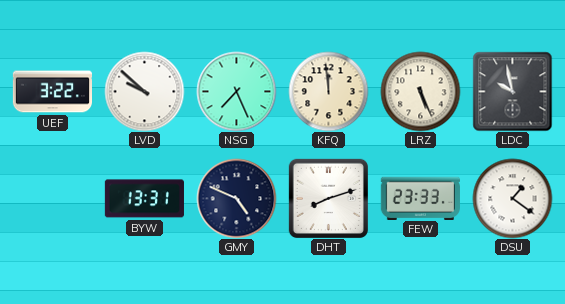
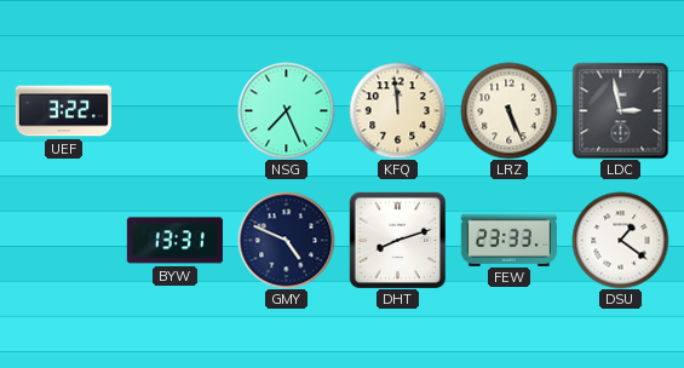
LVD: 9:52 -> none
LDC: 9:58 -> 2:58
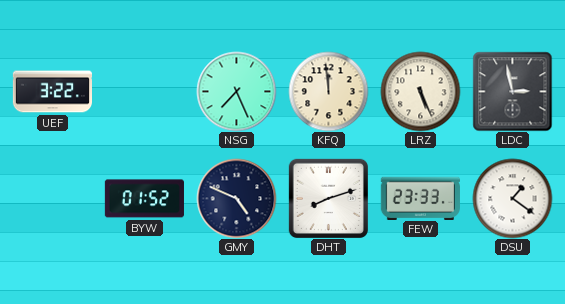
BYW: 13:31 -> 01:52
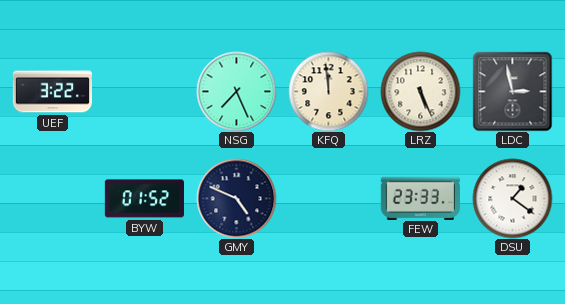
DHT: 8:12 -> none
